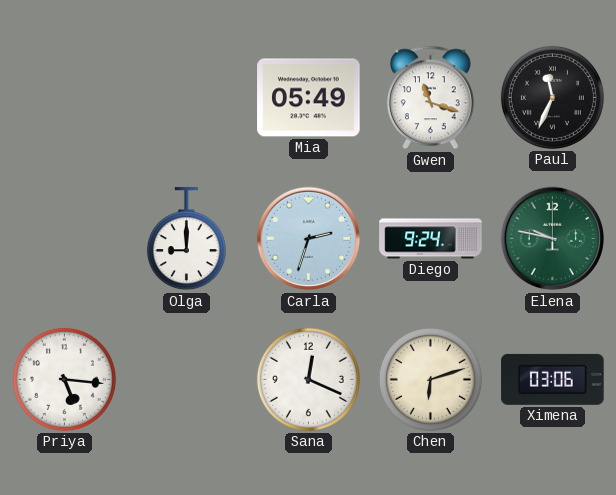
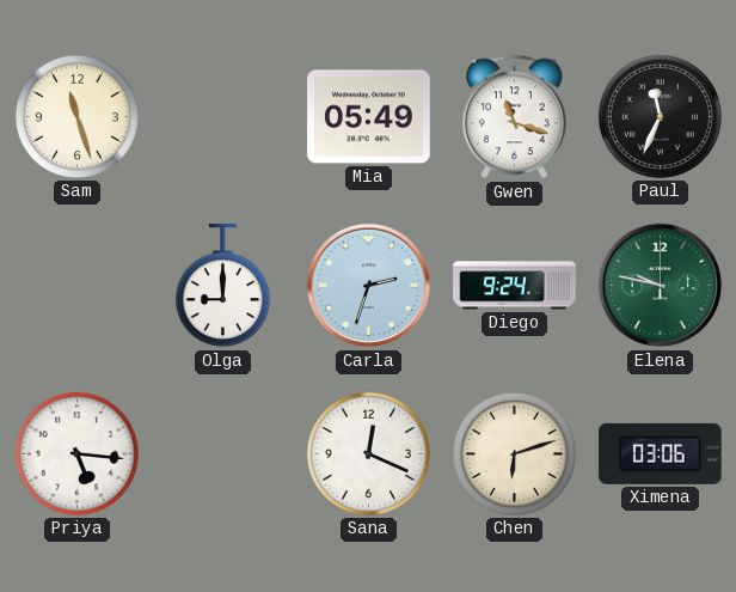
Sam: none -> 11:27
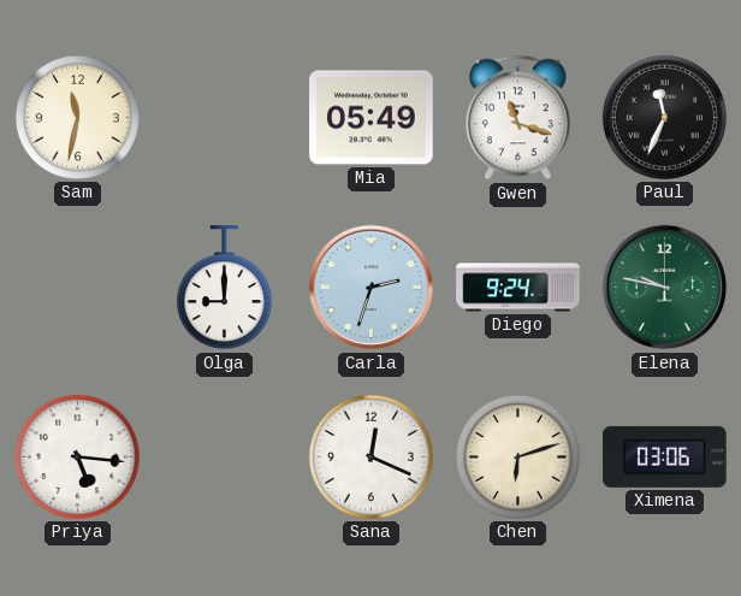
Sam: 11:27 -> 11:32
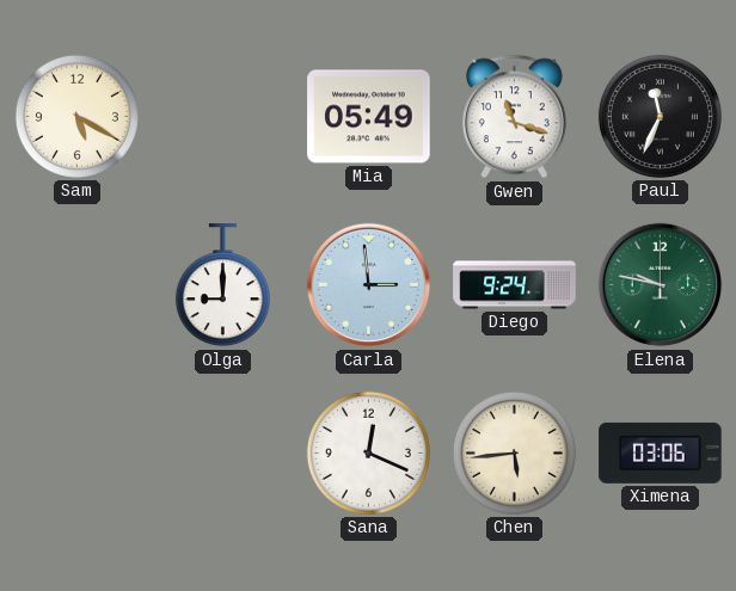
Sam: 11:32 -> 5:20
Carla: 2:33 -> 2:59
Priya: 5:16 -> none
Chen: 6:12 -> 5:44
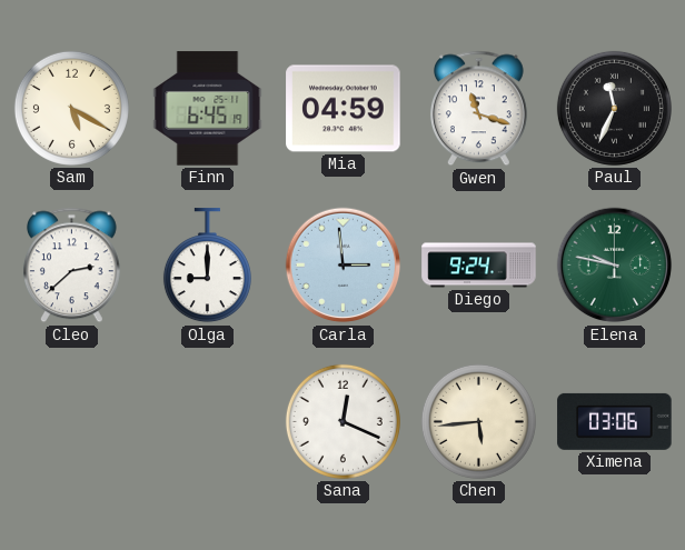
Finn: none -> 6:45
Mia: 05:49 -> 04:59
Cleo: none -> 2:38
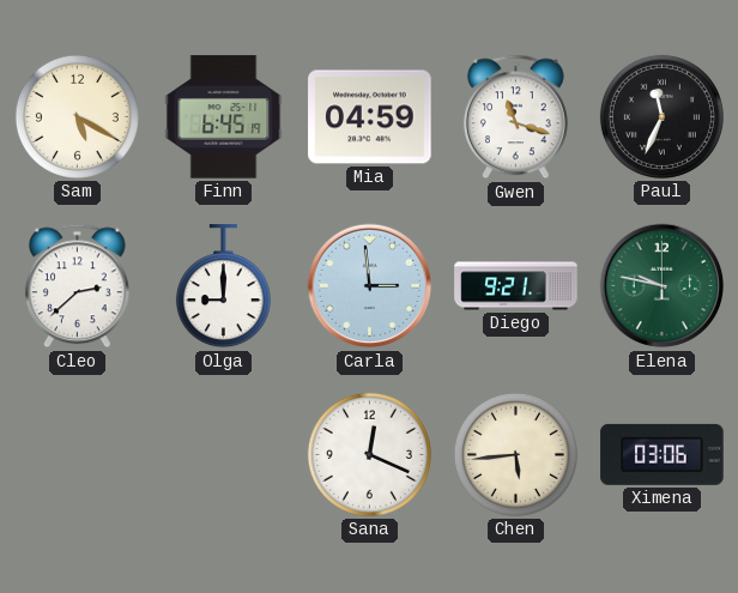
Diego: 9:24 -> 9:21
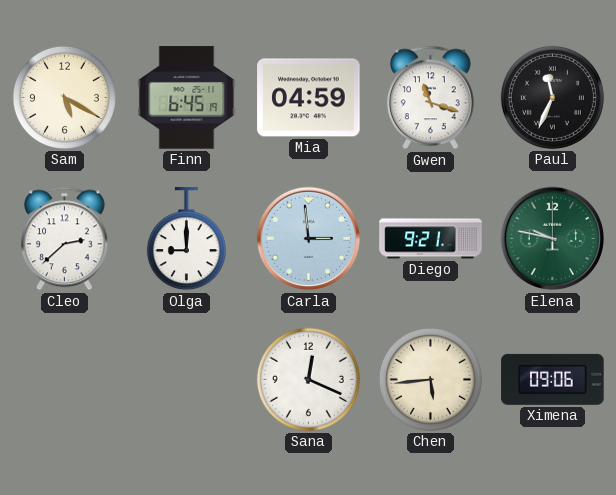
Ximena: 03:06 -> 09:06
